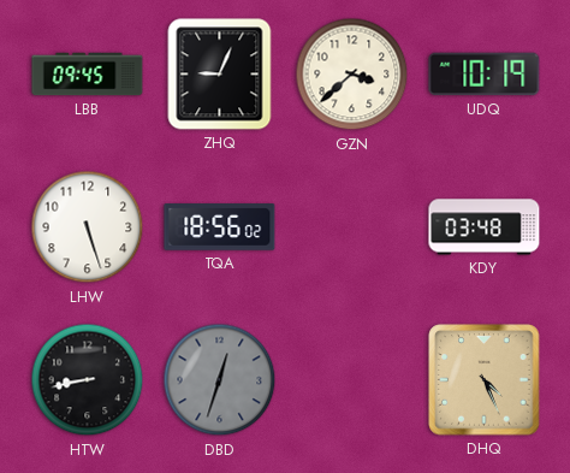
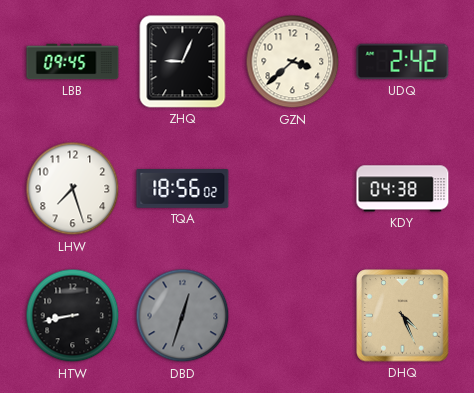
UDQ: 10:19 -> 2:42
LHW: 5:27 -> 7:27
KDY: 03:48 -> 04:38
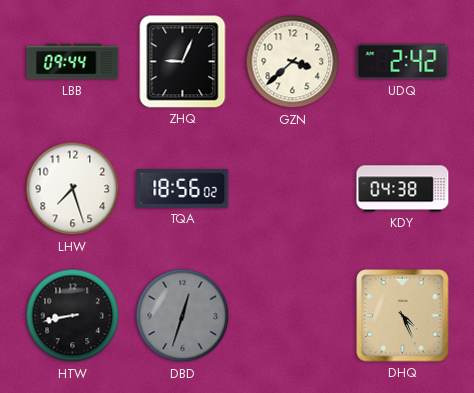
LBB: 09:45 -> 09:44
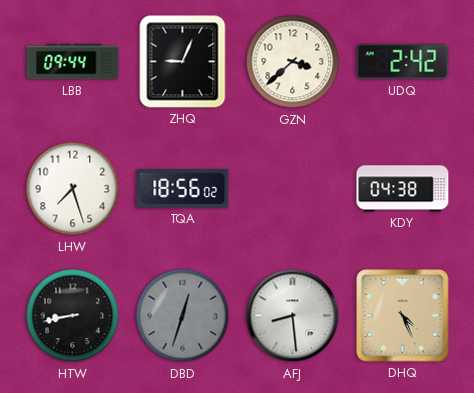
AFJ: none -> 8:29
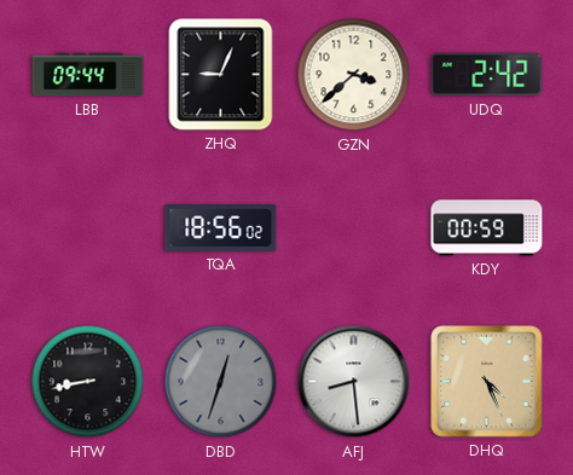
LHW: 7:27 -> none
KDY: 04:38 -> 00:59
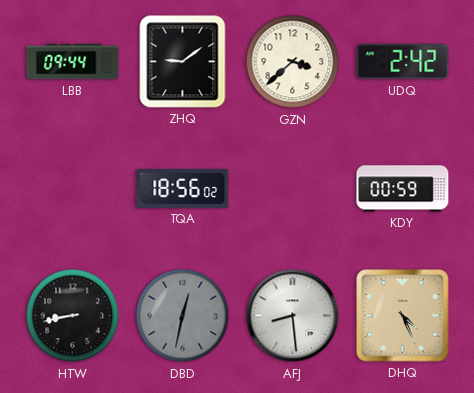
ZHQ: 9:04 -> 9:09
DBD: 12:33 -> 12:32
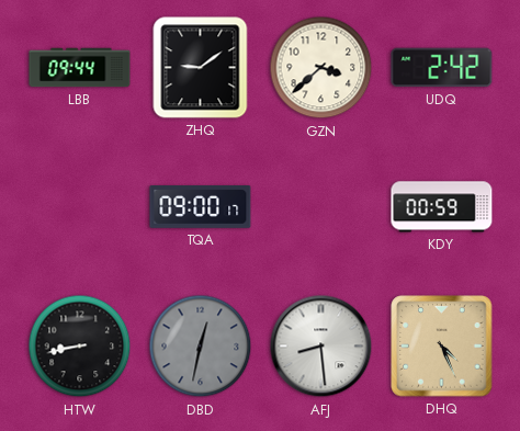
TQA: 18:56 -> 09:00
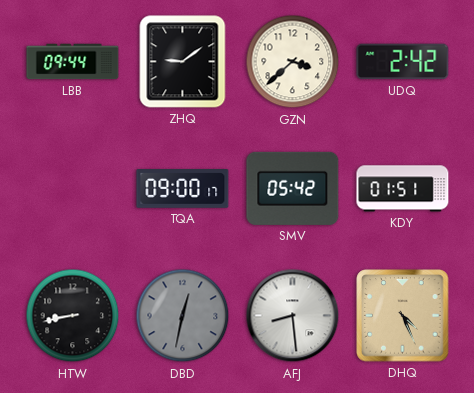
SMV: none -> 05:42
KDY: 00:59 -> 01:51
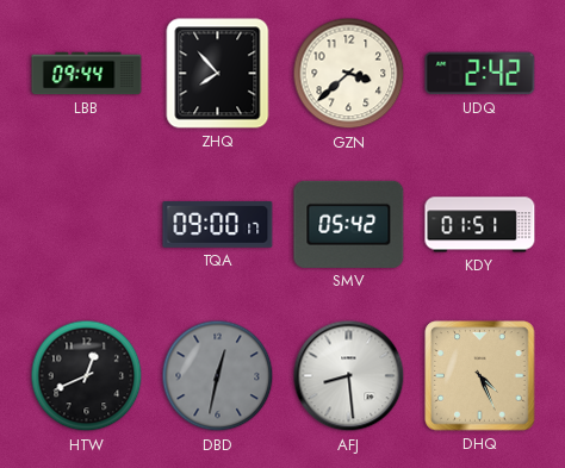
ZHQ: 9:09 -> 7:53
HTW: 8:43 -> 12:41
